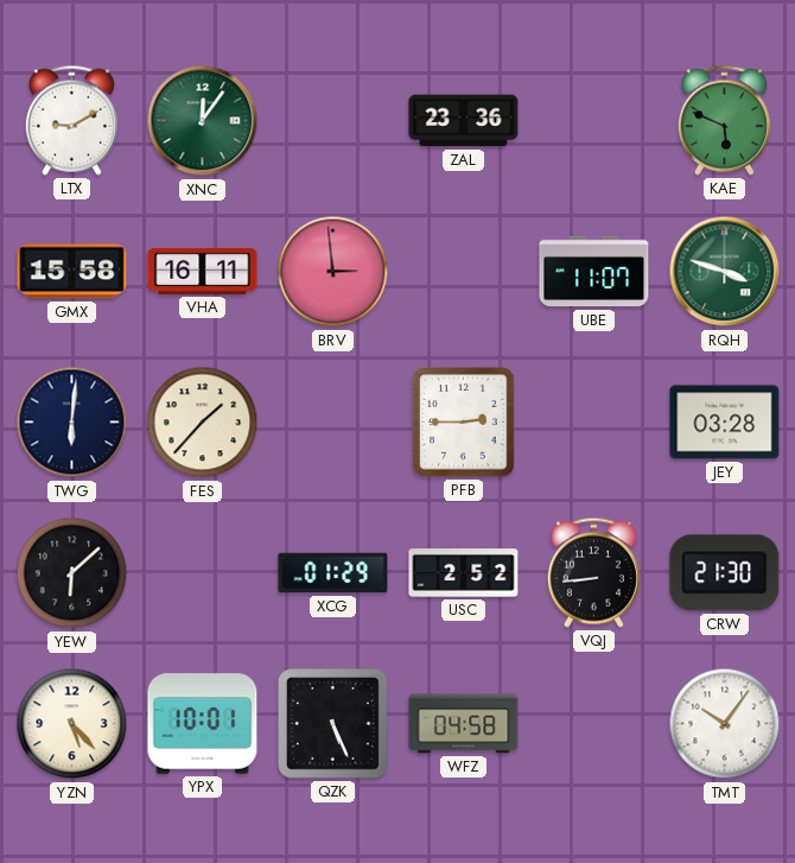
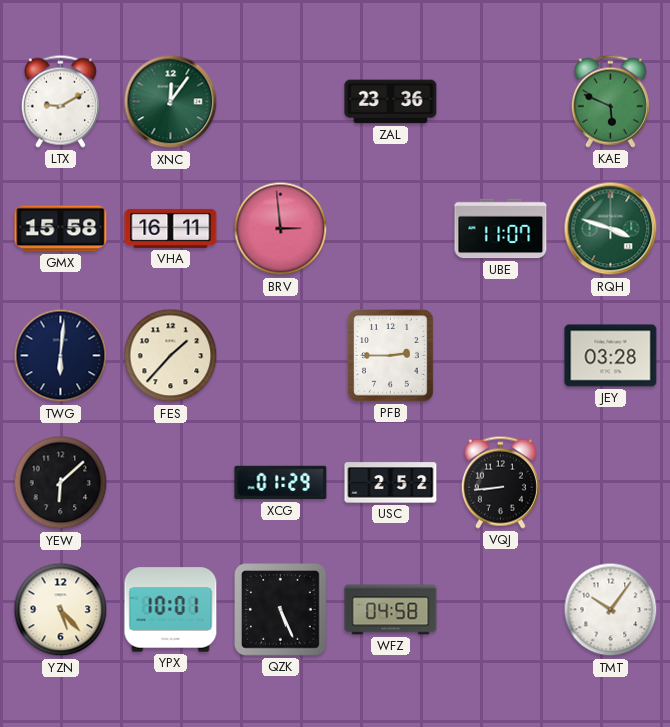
CRW: 21:30 -> none
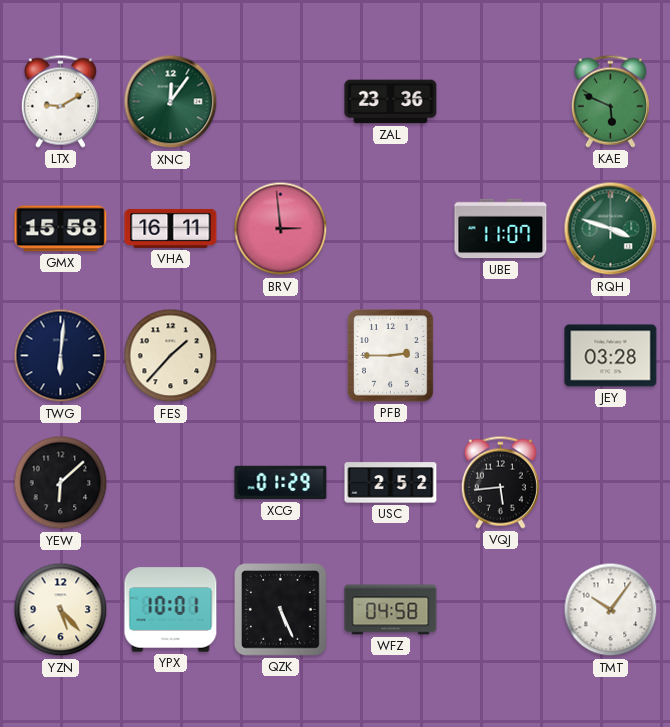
VQJ: 8:44 -> 5:44
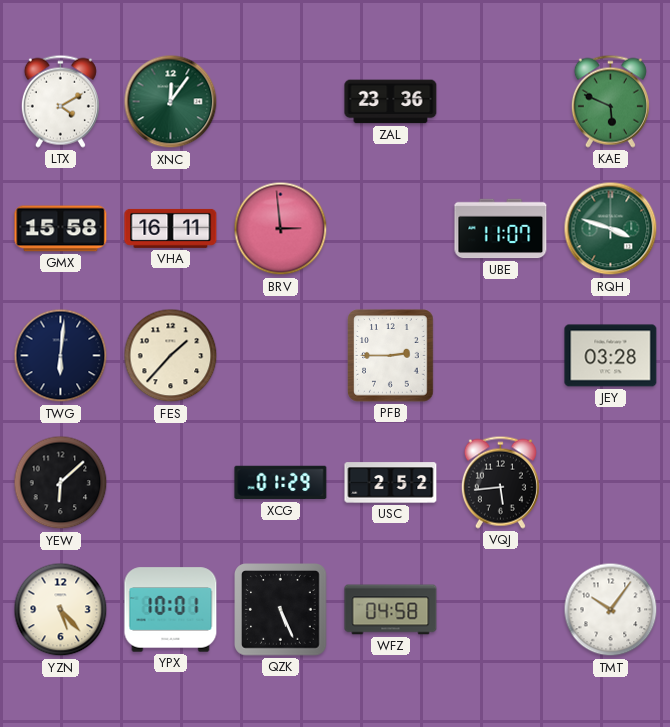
LTX: 9:10 -> 4:10
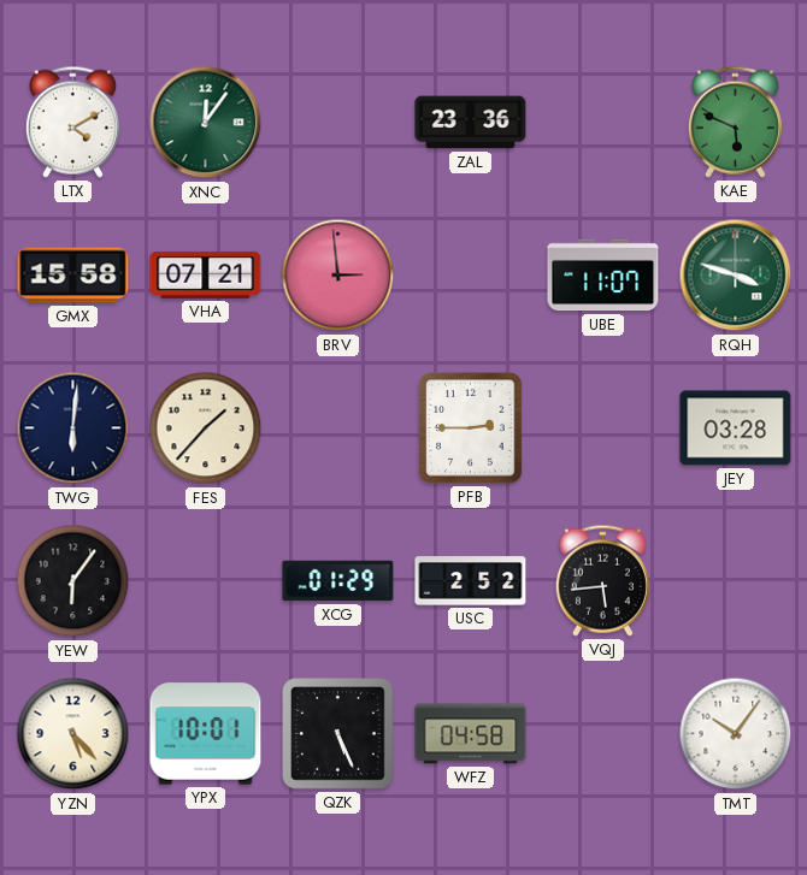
VHA: 16:11 -> 07:21
YEW: 6:08 -> 6:06
